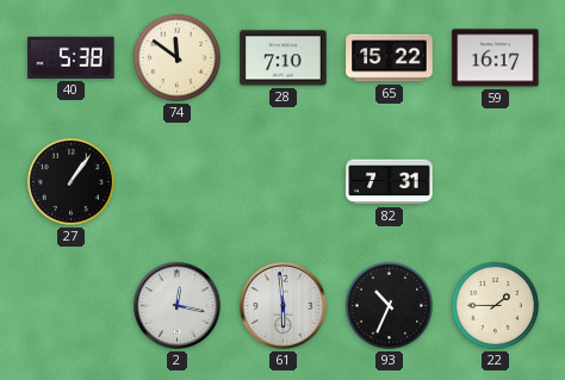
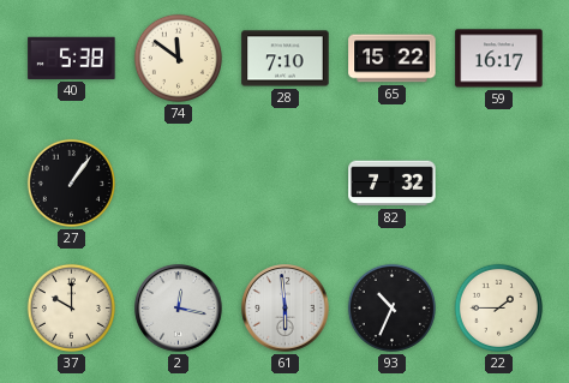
82: 7:31 -> 7:32
37: none -> 10:00
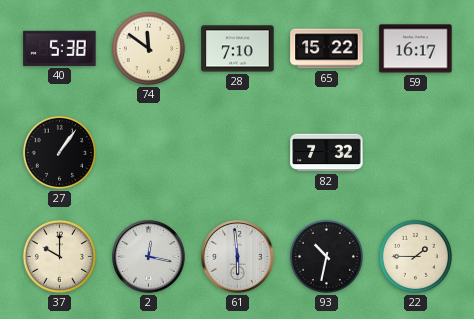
93: 10:34 -> 10:32
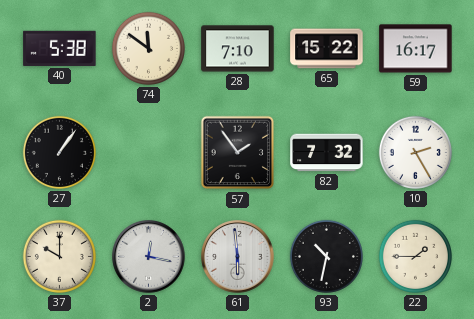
57: none -> 1:54
10: none -> 2:25
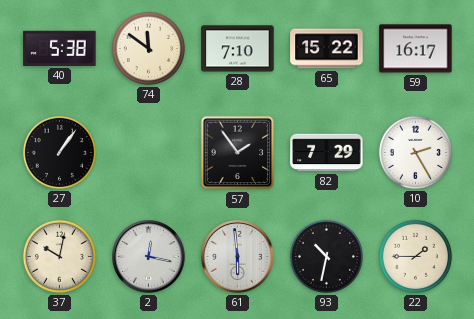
82: 7:32 -> 7:29
37: 10:00 -> 10:02
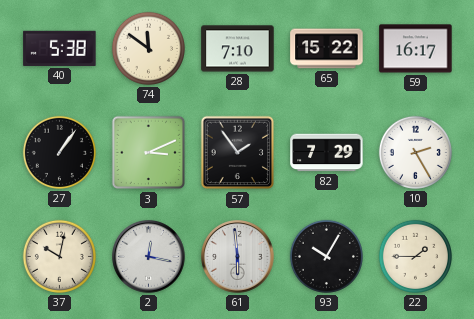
3: none -> 3:11
93: 10:32 -> 10:05
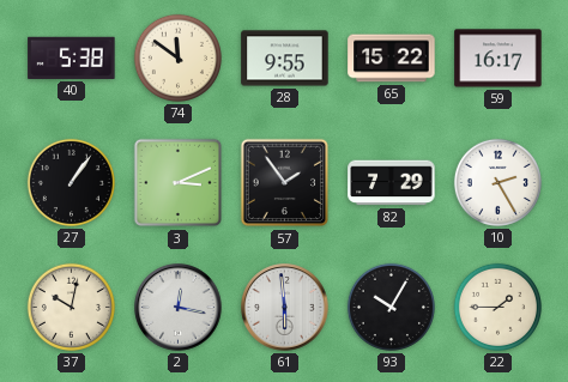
28: 7:10 -> 9:55
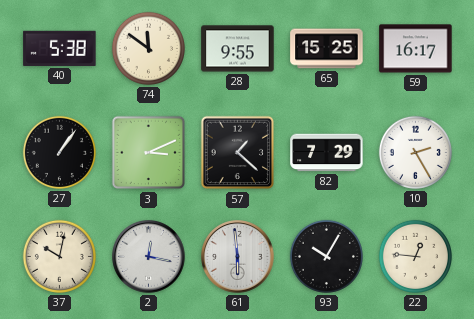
65: 15:22 -> 15:25
57: 1:54 -> 1:22
22: 1:45 -> 12:46
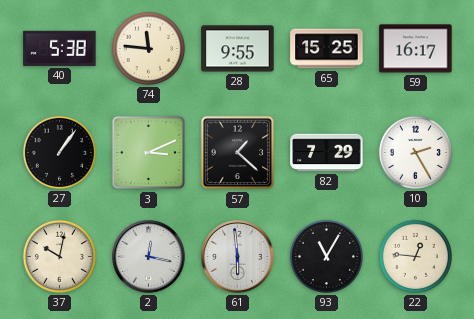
74: 11:51 -> 11:46
93: 10:05 -> 11:05
